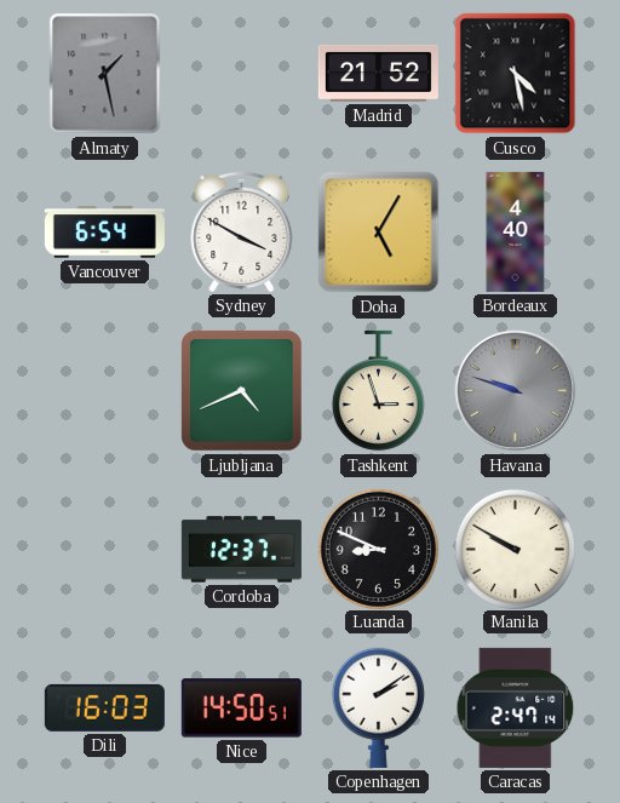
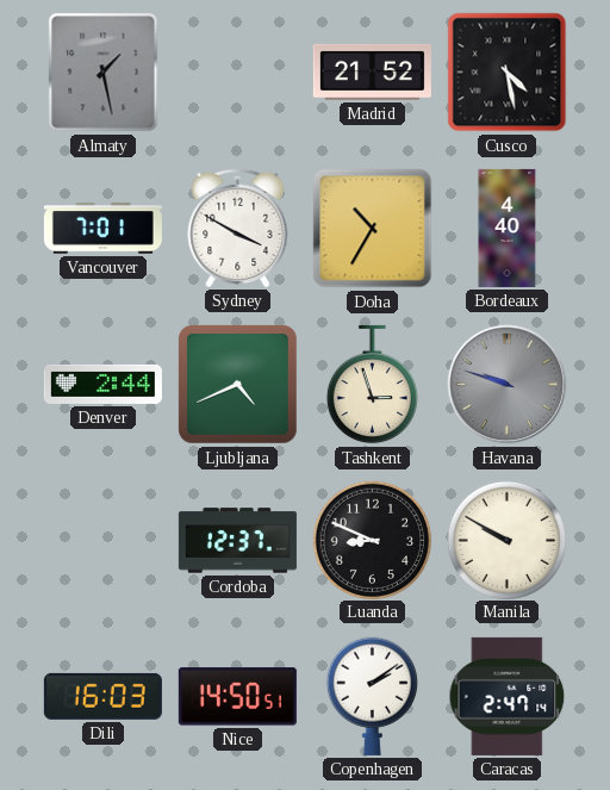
Vancouver: 6:54 -> 7:01
Doha: 5:05 -> 10:35
Denver: none -> 2:44
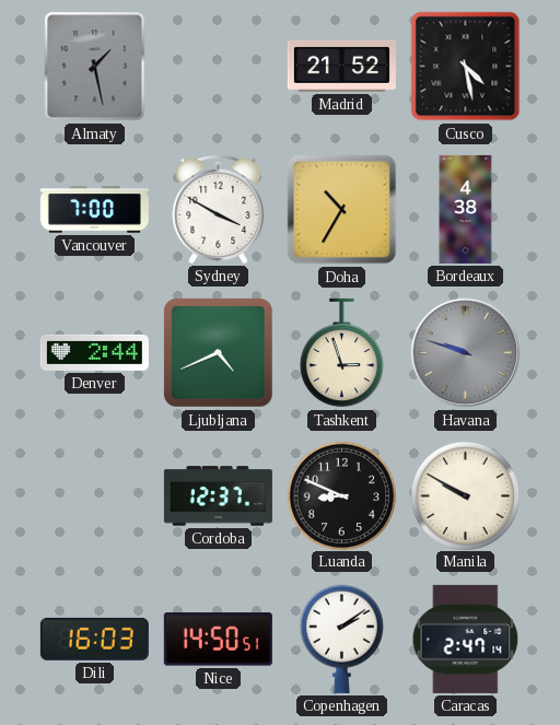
Vancouver: 7:01 -> 7:00
Bordeaux: 4:40 -> 4:38
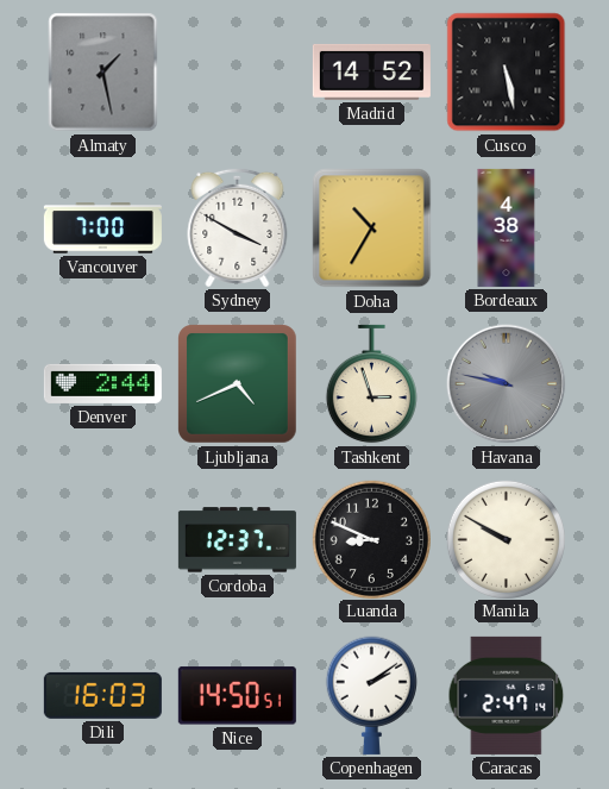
Madrid: 21:52 -> 14:52
Cusco: 4:28 -> 5:28
Havana: 9:48 -> 9:47
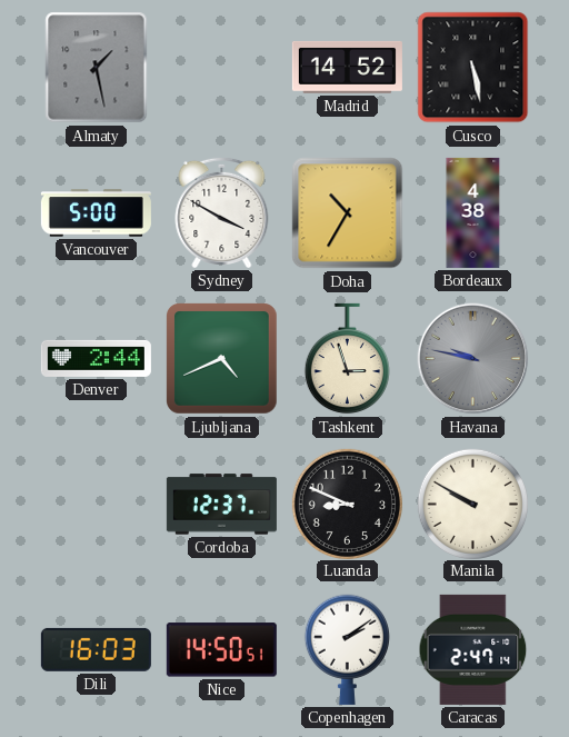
Vancouver: 7:00 -> 5:00
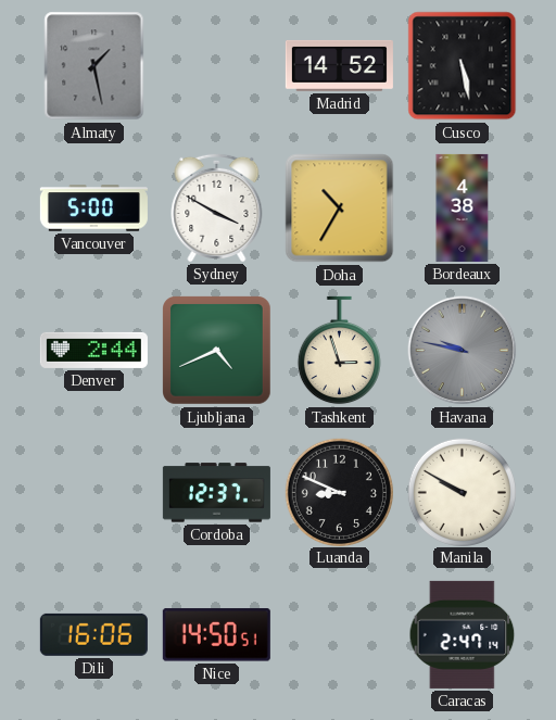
Dili: 16:03 -> 16:06
Copenhagen: 2:09 -> none
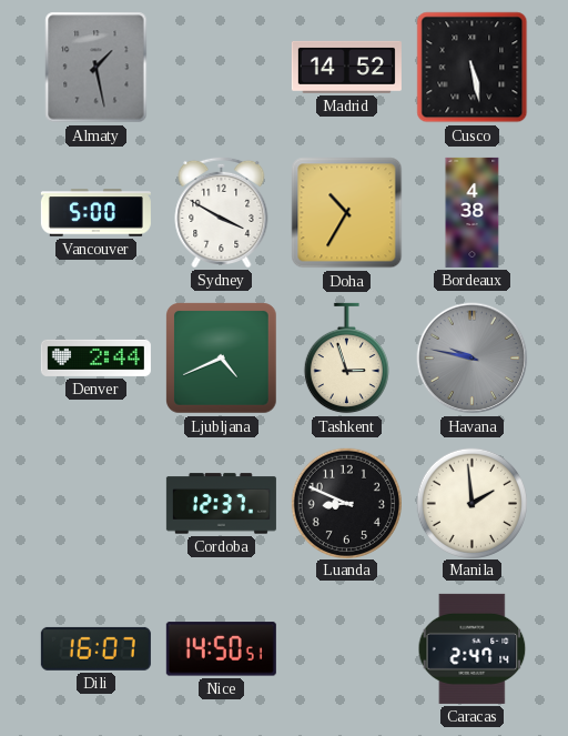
Manila: 9:50 -> 1:59
Dili: 16:06 -> 16:07
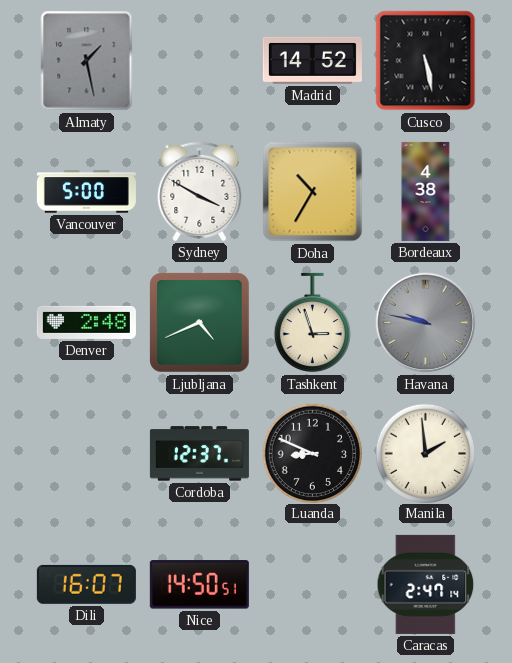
Denver: 2:44 -> 2:48
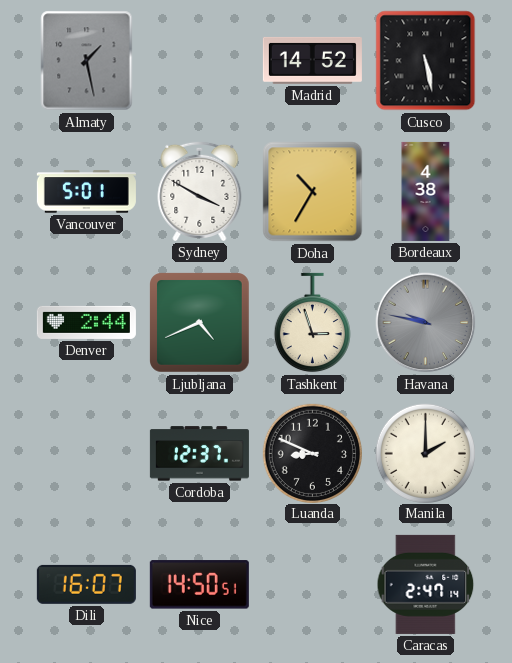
Vancouver: 5:00 -> 5:01
Denver: 2:48 -> 2:44
Manila: 1:59 -> 2:00
